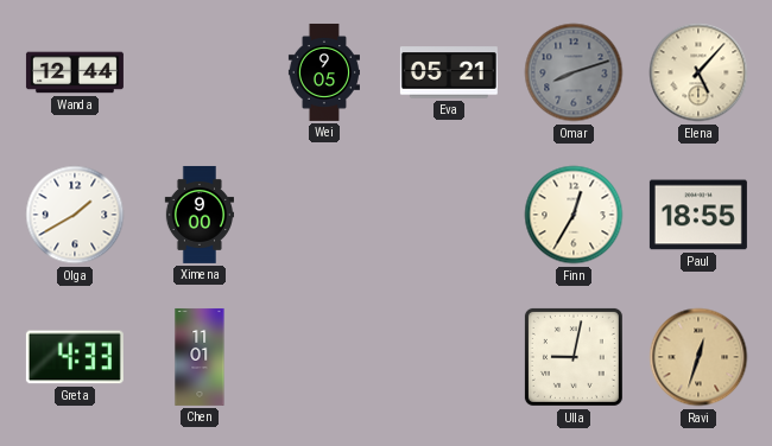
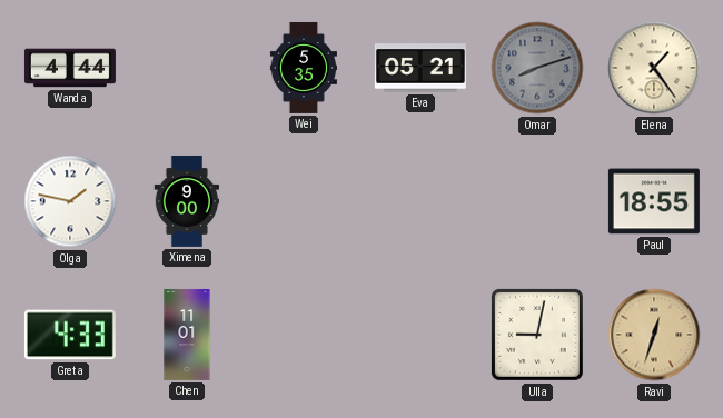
Wanda: 12:44 -> 4:44
Wei: 9:05 -> 5:35
Elena: 5:07 -> 1:24
Olga: 1:40 -> 1:47
Finn: 12:35 -> none
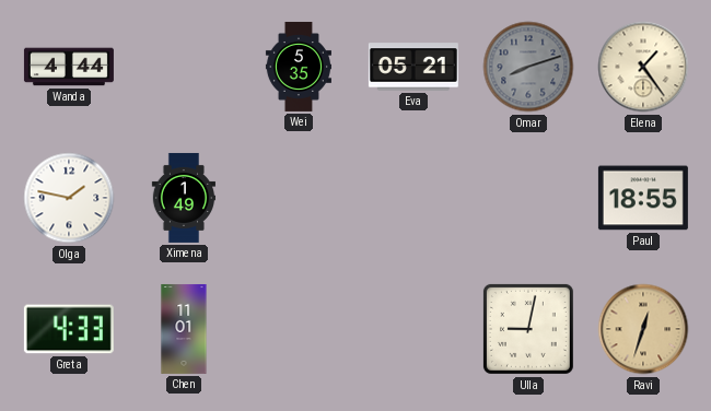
Ximena: 9:00 -> 1:49
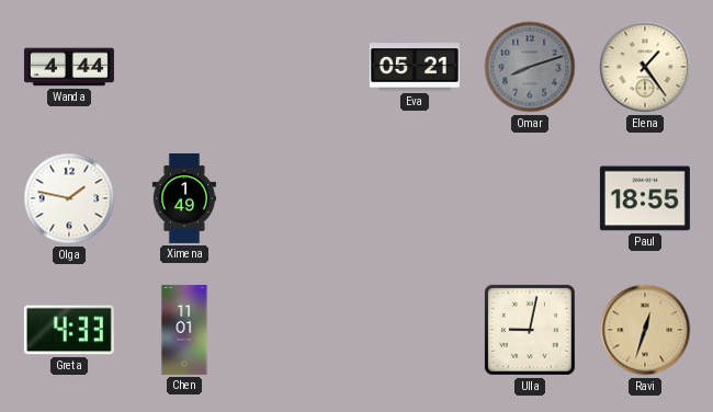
Wei: 5:35 -> none
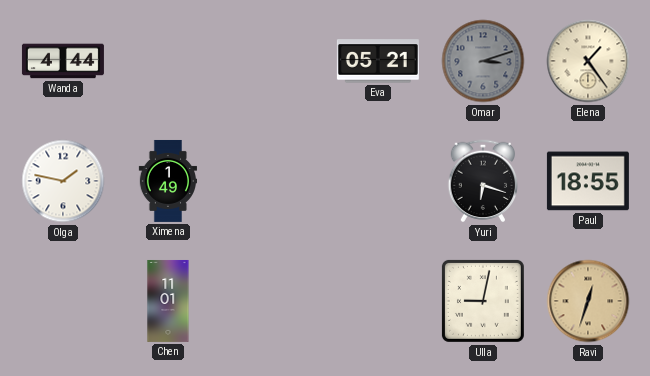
Omar: 8:12 -> 3:12
Yuri: none -> 6:18
Greta: 4:33 -> none
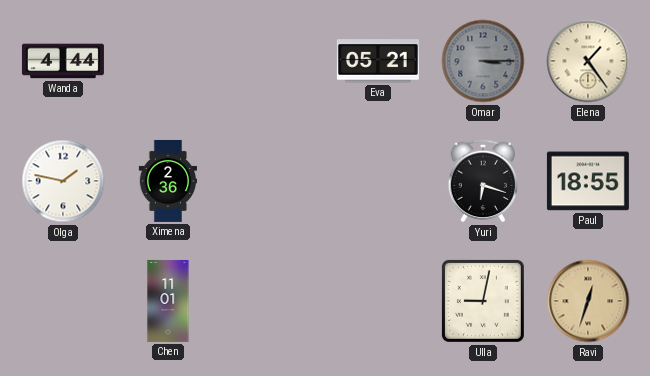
Omar: 3:12 -> 3:15
Ximena: 1:49 -> 2:36
